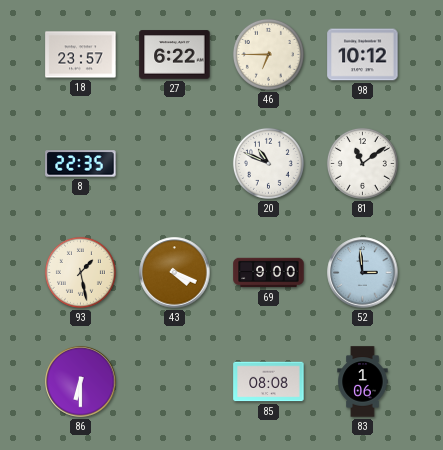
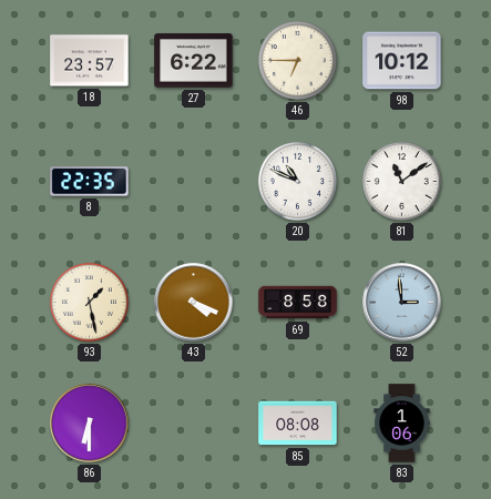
69: 9:00 -> 8:58
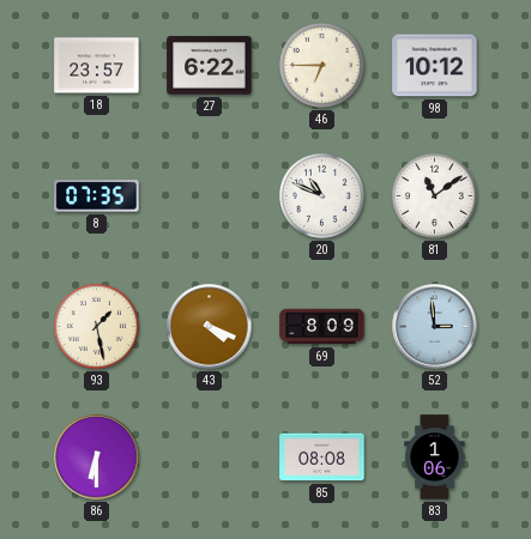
8: 22:35 -> 07:35
69: 8:58 -> 8:09
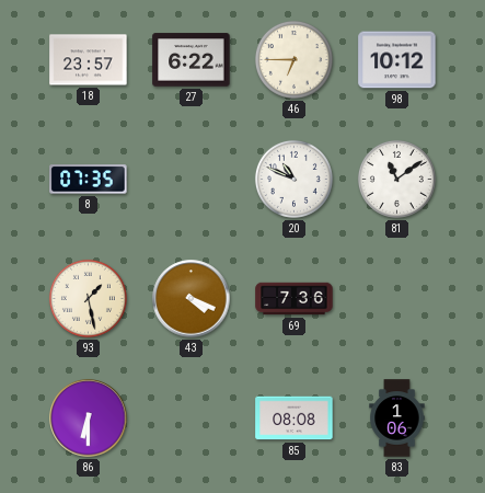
69: 8:09 -> 7:36
52: 2:59 -> none
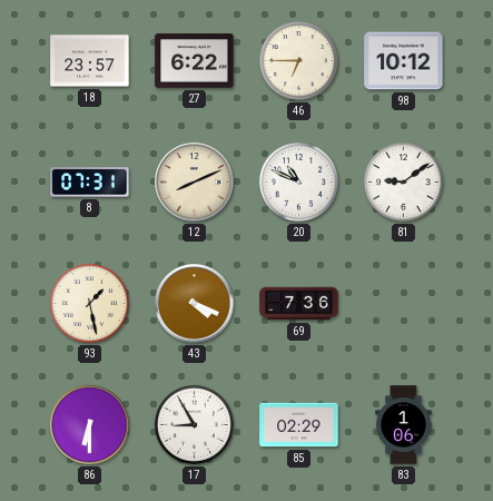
8: 07:35 -> 07:31
12: none -> 8:11
81: 11:09 -> 9:09
17: none -> 8:55
85: 08:08 -> 02:29
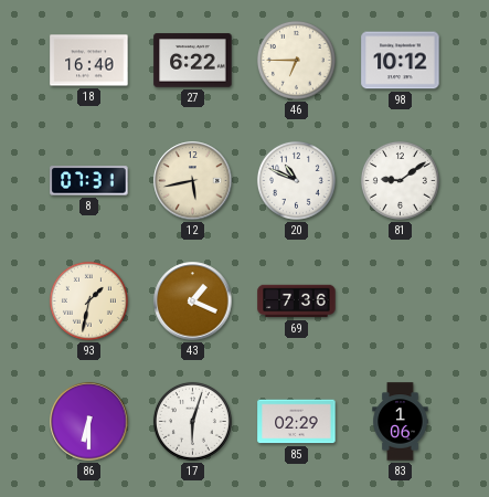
18: 23:57 -> 16:40
12: 8:11 -> 5:43
93: 1:28 -> 1:32
43: 4:19 -> 1:19
17: 8:55 -> 6:03
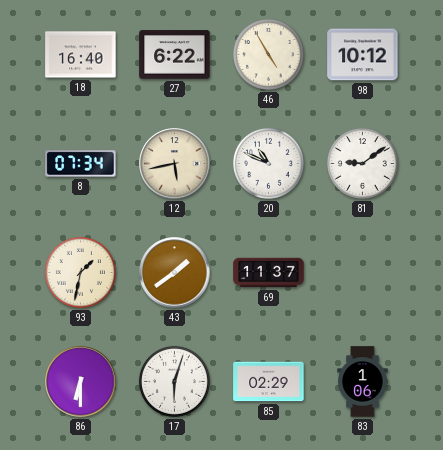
46: 6:45 -> 4:55
8: 07:31 -> 07:34
43: 1:19 -> 1:39
69: 7:36 -> 11:37
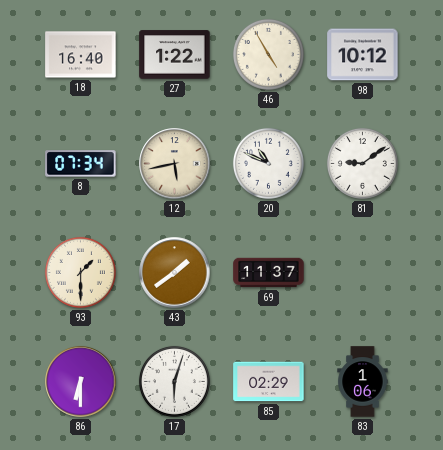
27: 6:22 -> 1:22
93: 1:32 -> 1:30
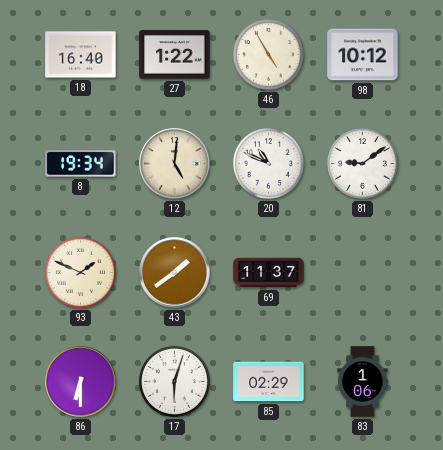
8: 07:34 -> 19:34
12: 5:43 -> 5:01
93: 1:30 -> 1:49
